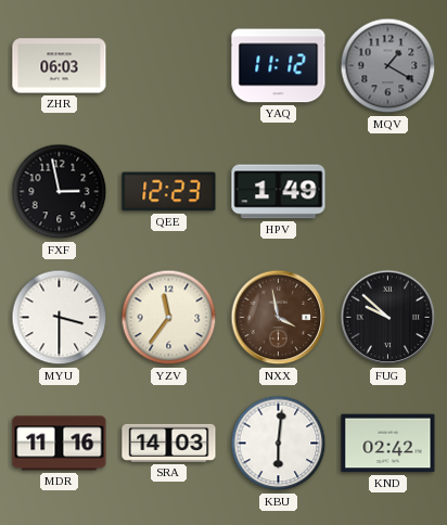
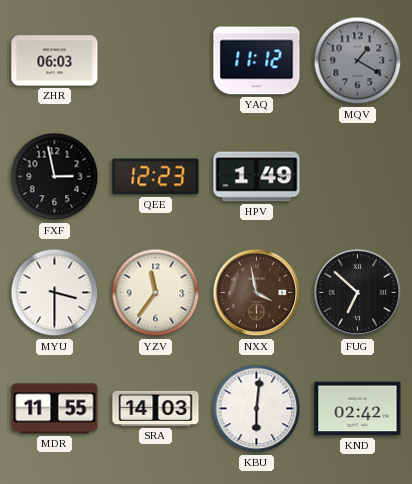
FUG: 9:52 -> 6:52
MDR: 11:16 -> 11:55
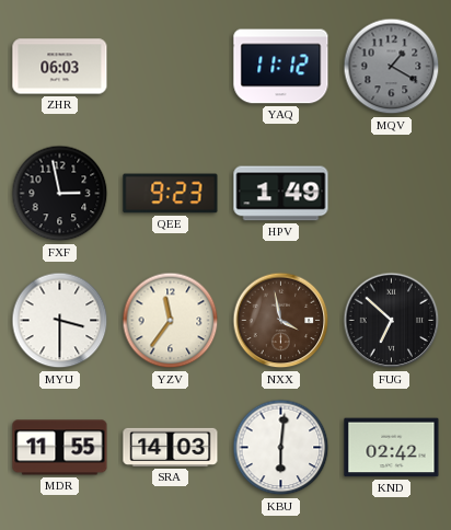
QEE: 12:23 -> 9:23
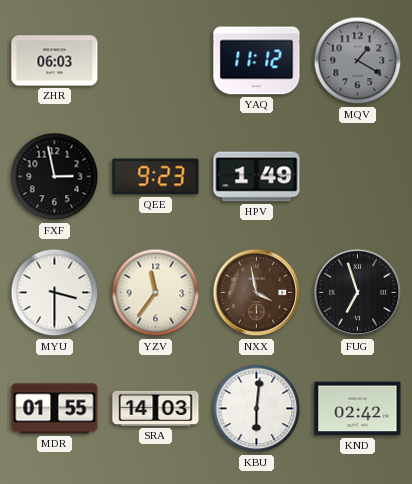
FUG: 6:52 -> 6:57
MDR: 11:55 -> 01:55
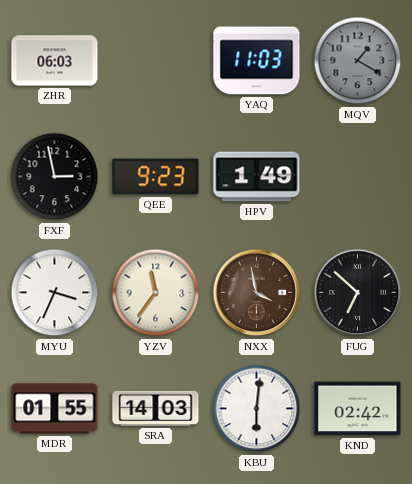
YAQ: 11:12 -> 11:03
MYU: 3:30 -> 3:34
FUG: 6:57 -> 6:52
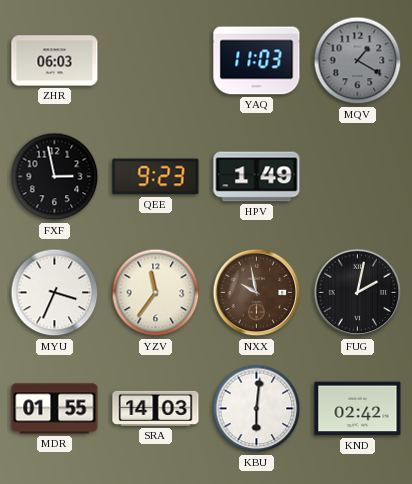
NXX: 3:58 -> 9:58
FUG: 6:52 -> 2:02
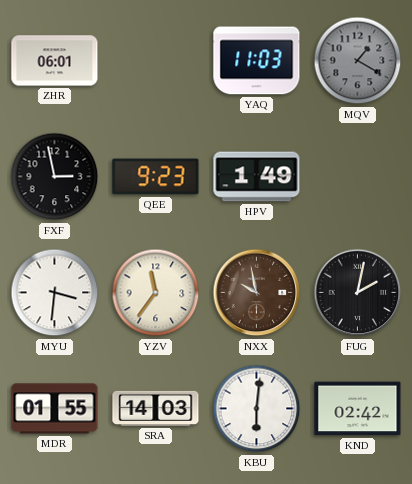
ZHR: 06:03 -> 06:01
MYU: 3:34 -> 3:31
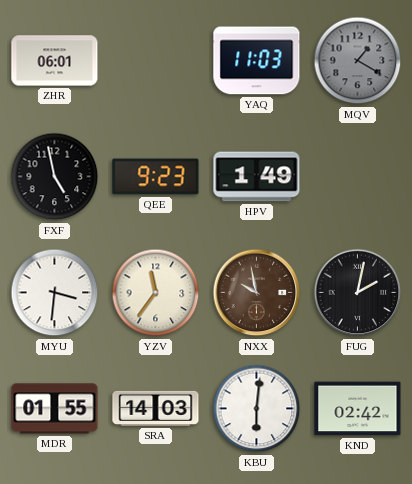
FXF: 2:58 -> 4:58
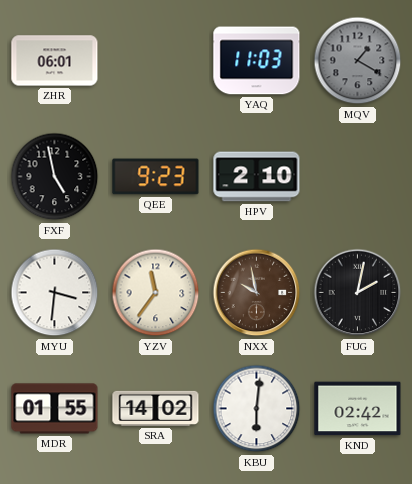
HPV: 1:49 -> 2:10
SRA: 14:03 -> 14:02
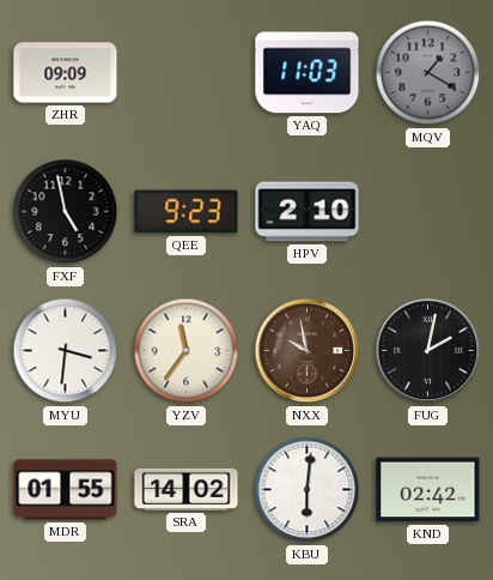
ZHR: 06:01 -> 09:09
